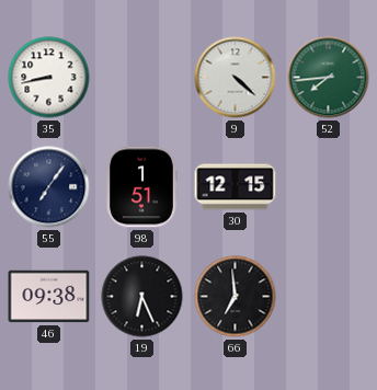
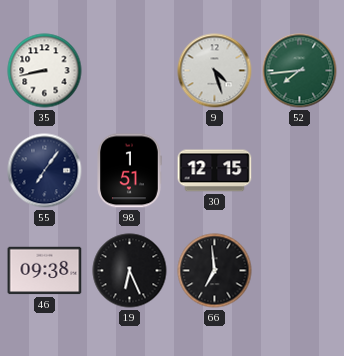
9: 4:22 -> 4:27
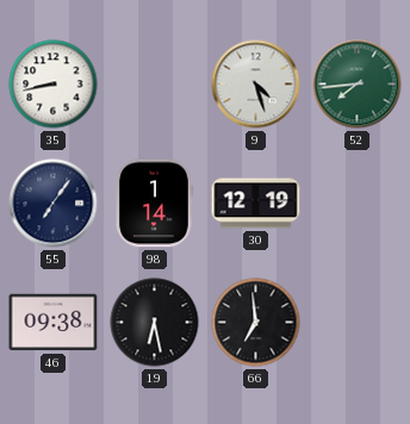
98: 1:51 -> 1:14
30: 12:15 -> 12:19
19: 6:26 -> 6:28
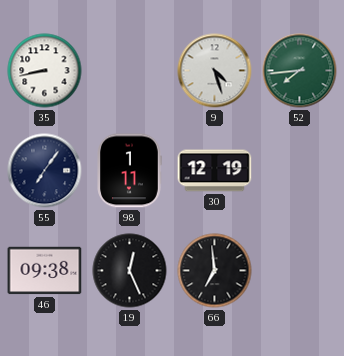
98: 1:14 -> 1:11
19: 6:28 -> 12:26
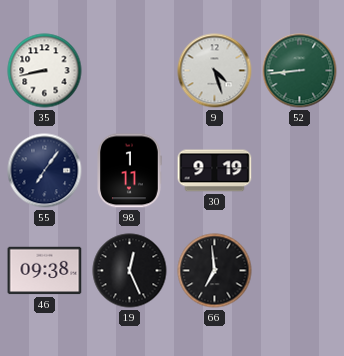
52: 7:44 -> 8:44
30: 12:19 -> 9:19
